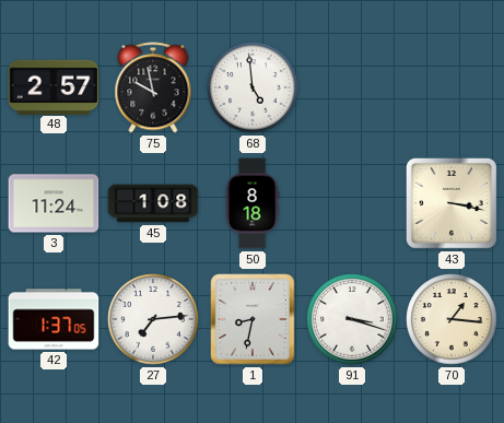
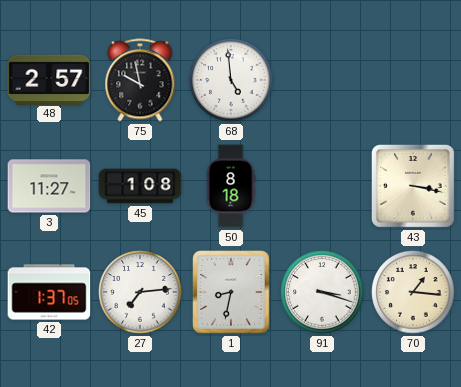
3: 11:24 -> 11:27
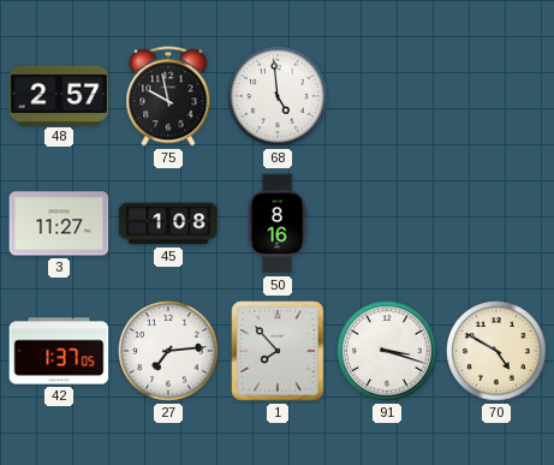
50: 8:18 -> 8:16
43: 3:17 -> none
1: 8:32 -> 7:53
70: 1:16 -> 4:50
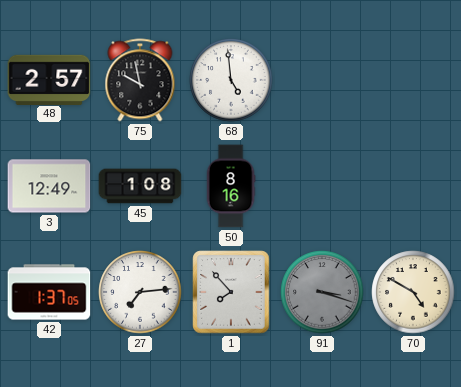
3: 11:27 -> 12:49
91 dial: white -> grey
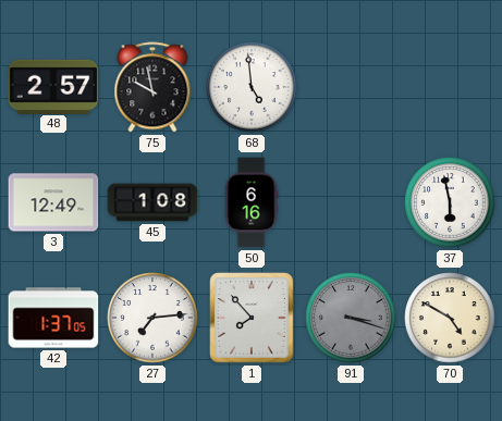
50: 8:16 -> 6:16
37: none -> 5:58
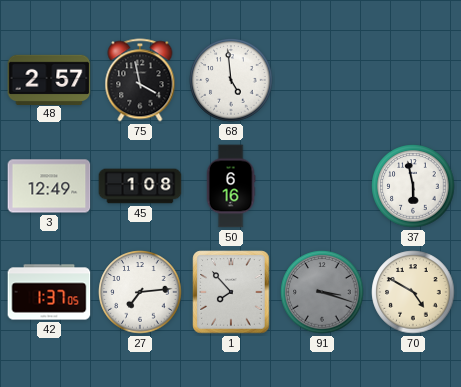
75: 9:58 -> 3:58
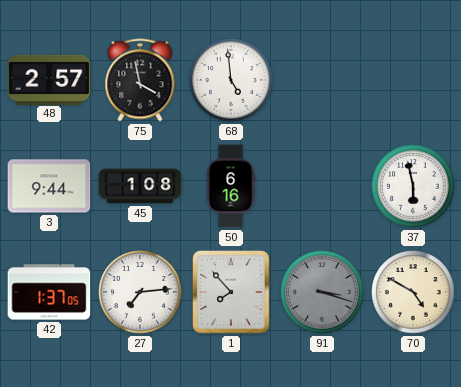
3: 12:49 -> 9:44
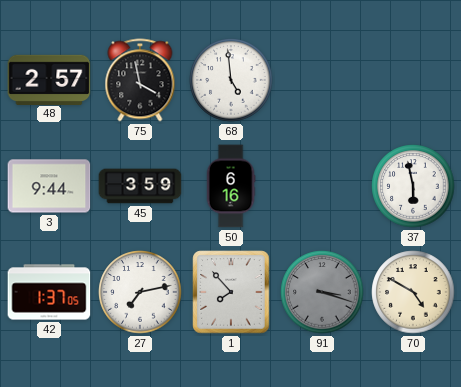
45: 1:08 -> 3:59
27: 7:14 -> 7:13
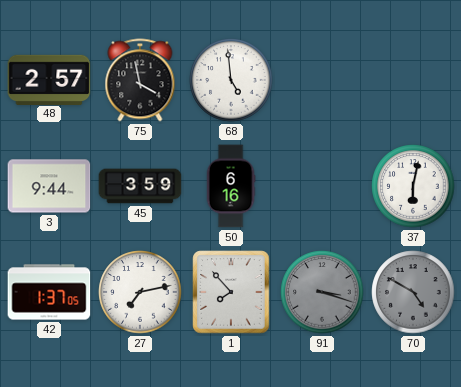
37: 5:58 -> 6:02
70 dial: cream -> grey
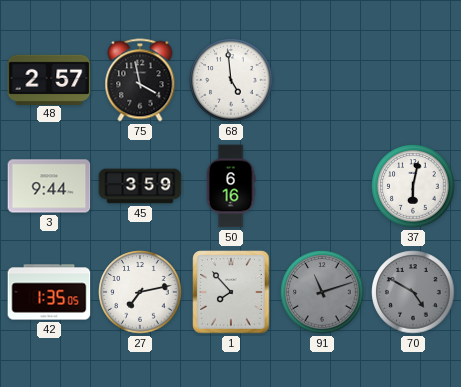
42: 1:37 -> 1:35
91: 3:18 -> 11:12
